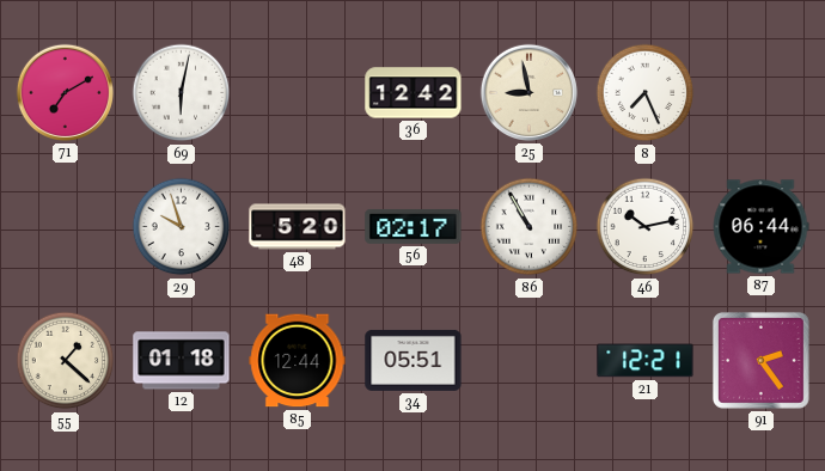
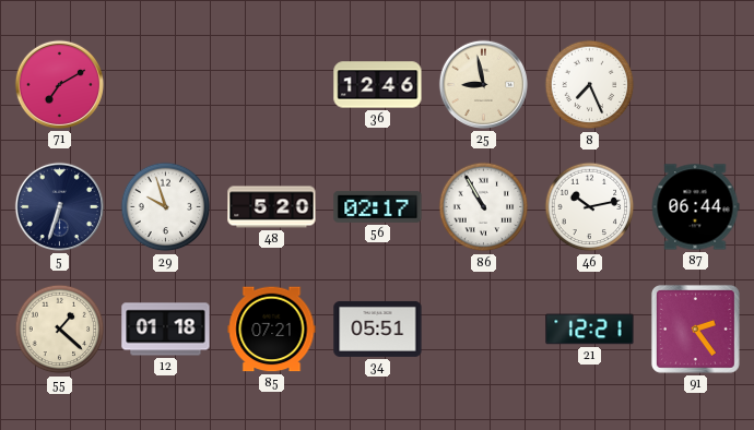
69: 6:02 -> none
36: 12:42 -> 12:46
5: none -> 6:33
85: 12:44 -> 07:21
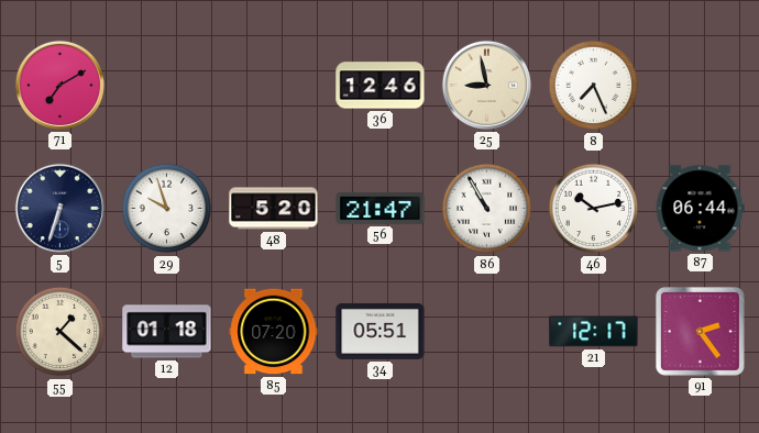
56: 02:17 -> 21:47
85: 07:21 -> 07:20
21: 12:21 -> 12:17
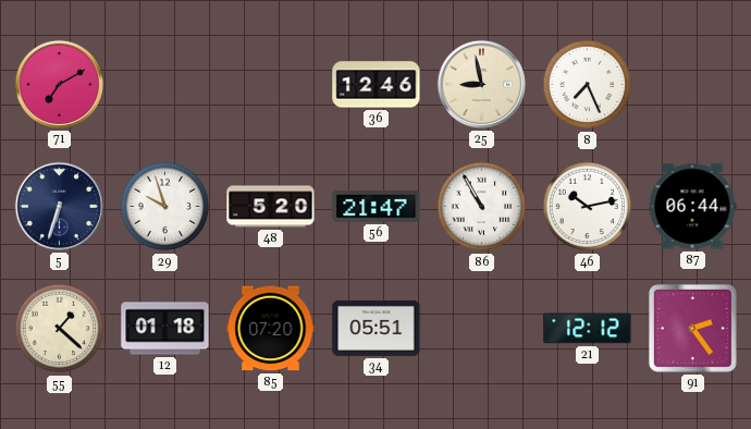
21: 12:17 -> 12:12
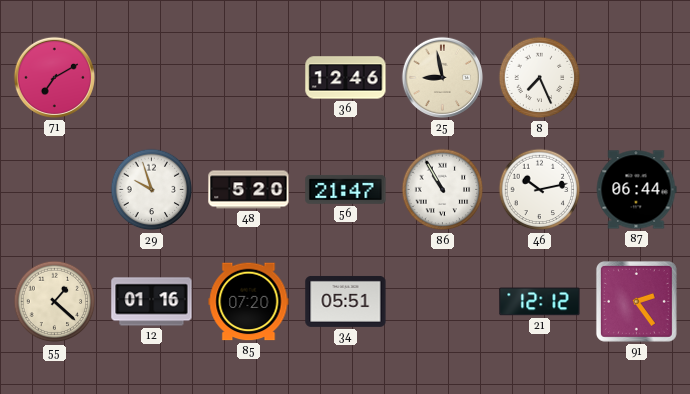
5: 6:33 -> none
12: 01:18 -> 01:16
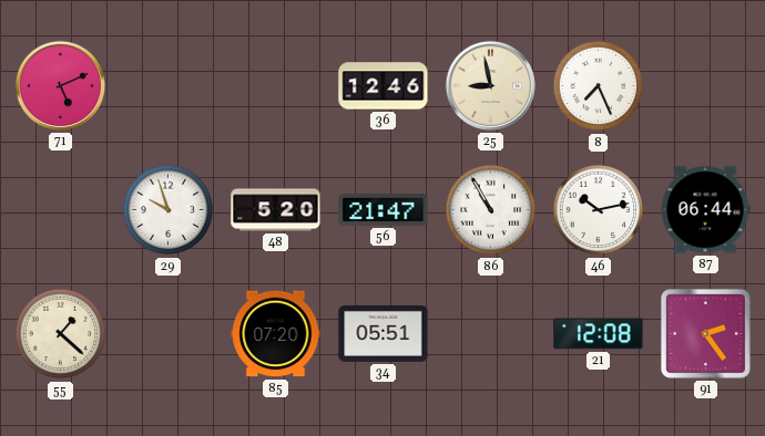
71: 7:10 -> 5:11
12: 01:16 -> none
21: 12:12 -> 12:08
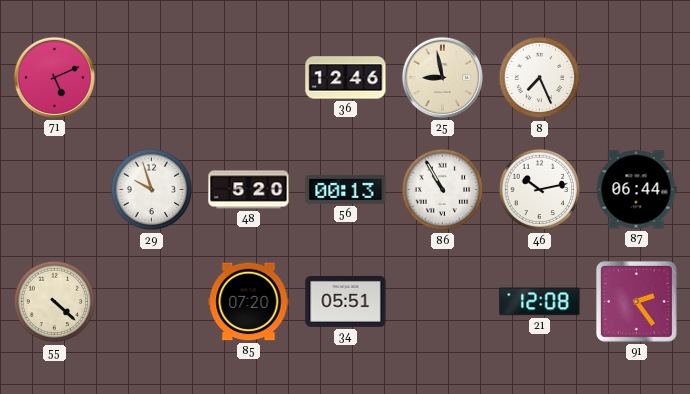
56: 21:47 -> 00:13
55: 1:22 -> 4:22
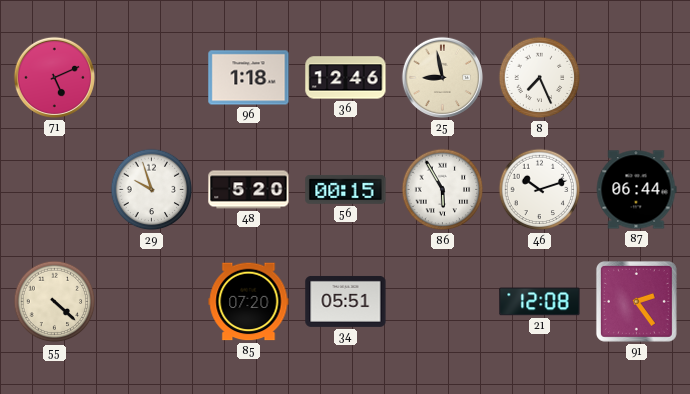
96: none -> 1:18
56: 00:13 -> 00:15
86: 10:55 -> 5:55
46: 10:13 -> 10:12
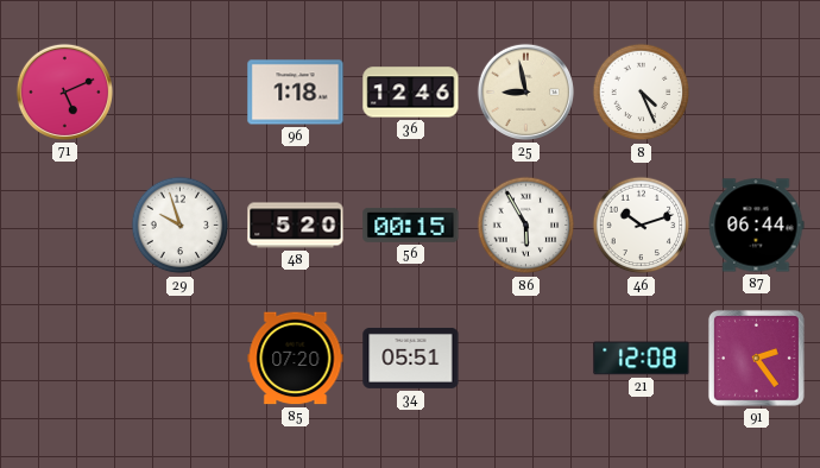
8: 7:26 -> 4:26
55: 4:22 -> none
